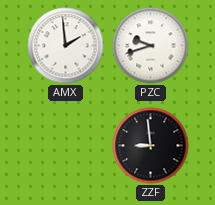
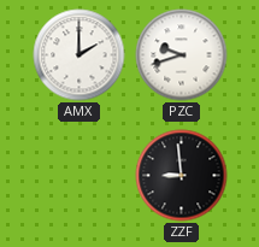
AMX: 1:59 -> 2:00
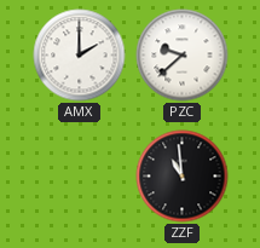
PZC: 9:42 -> 9:38
ZZF: 8:59 -> 10:59
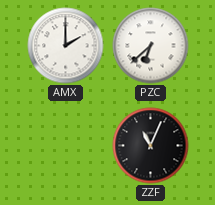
PZC: 9:38 -> 6:38
ZZF: 10:59 -> 11:04
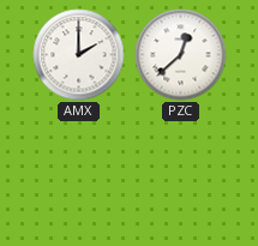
PZC: 6:38 -> 12:38
ZZF: 11:04 -> none
